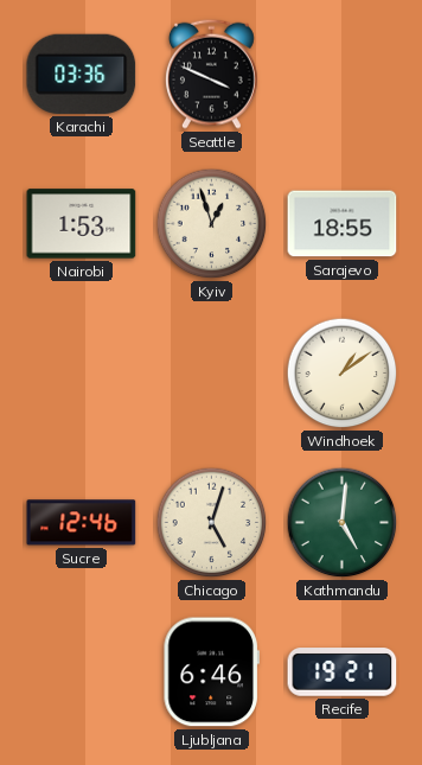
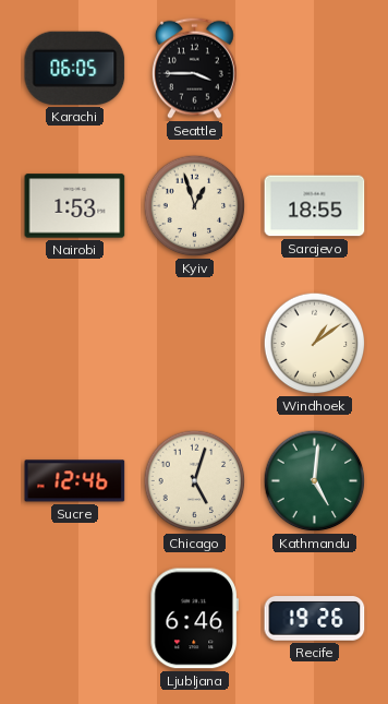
Karachi: 03:36 -> 06:05
Seattle: 3:49 -> 3:45
Recife: 19:21 -> 19:26
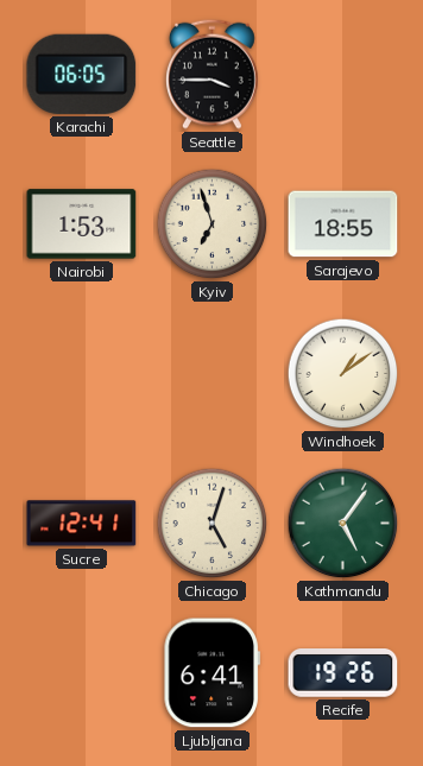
Kyiv: 12:57 -> 6:57
Sucre: 12:46 -> 12:41
Kathmandu: 5:01 -> 5:06
Ljubljana: 6:46 -> 6:41
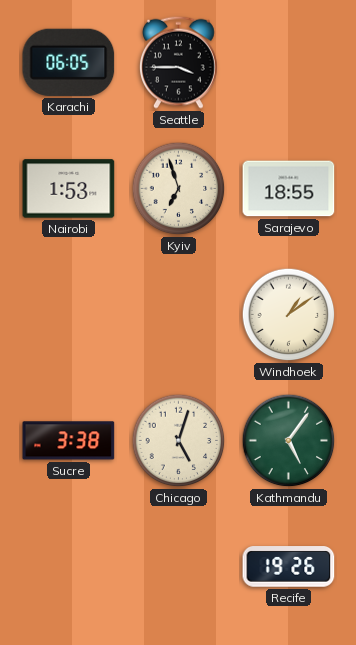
Sucre: 12:41 -> 3:38
Ljubljana: 6:41 -> none
